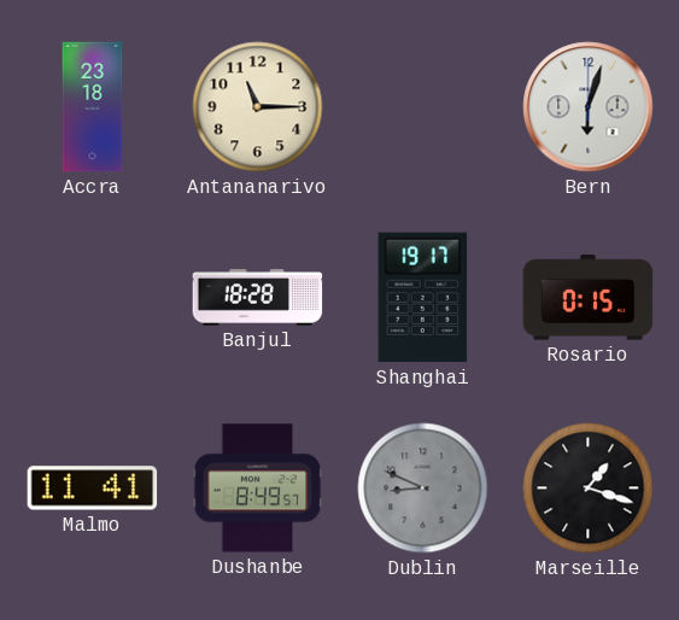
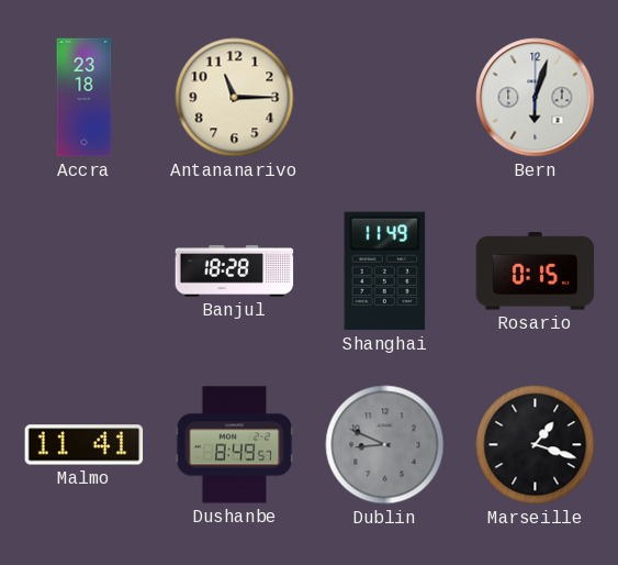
Shanghai: 19:17 -> 11:49
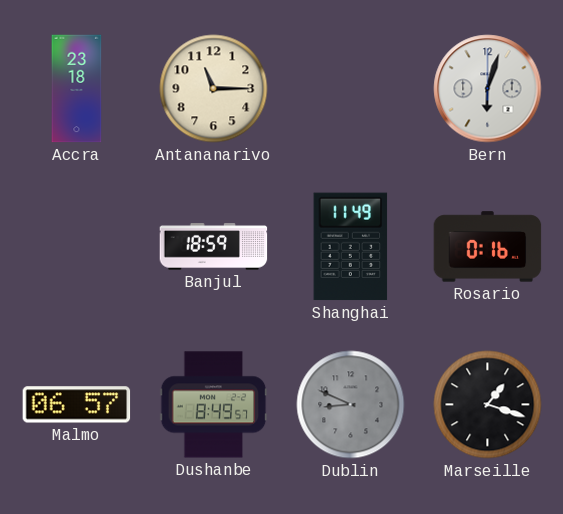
Banjul: 18:28 -> 18:59
Rosario: 0:15 -> 0:16
Malmo: 11:41 -> 06:57
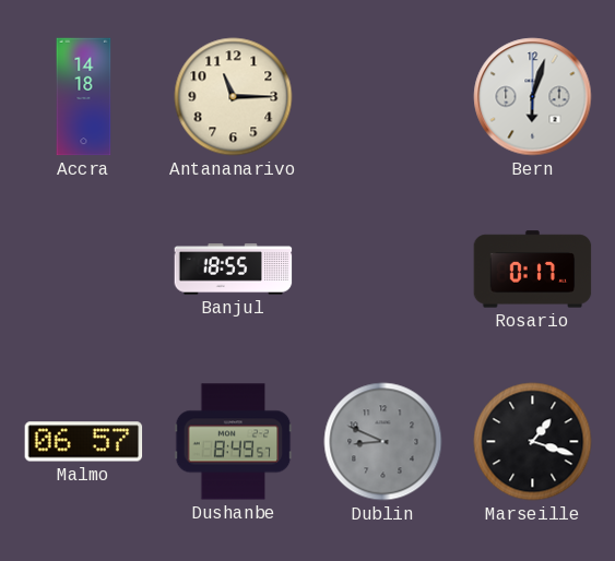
Accra: 23:18 -> 14:18
Banjul: 18:59 -> 18:55
Shanghai: 11:49 -> none
Rosario: 0:16 -> 0:17
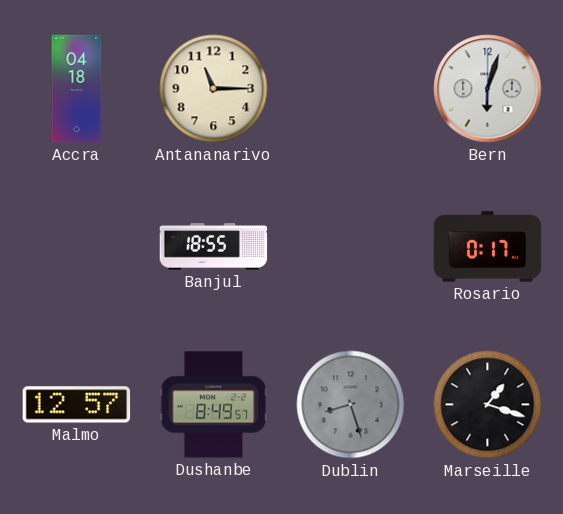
Accra: 14:18 -> 04:18
Malmo: 06:57 -> 12:57
Dublin: 8:49 -> 8:27
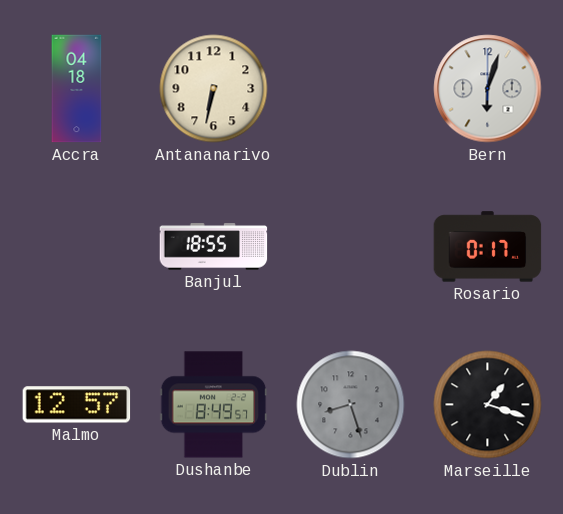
Antananarivo: 11:15 -> 6:32
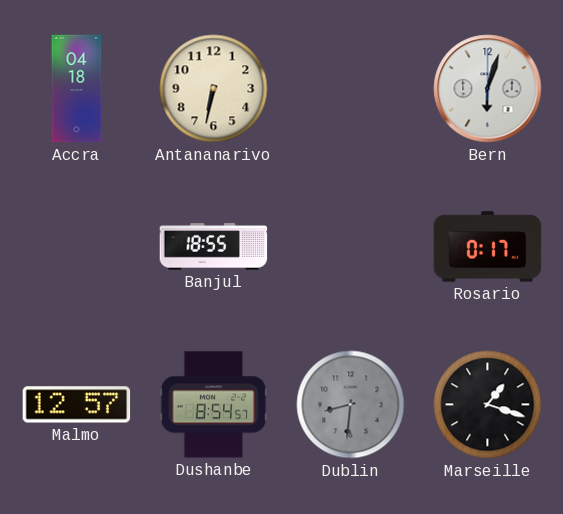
Dushanbe: 8:49 -> 8:54
Dublin: 8:27 -> 8:31
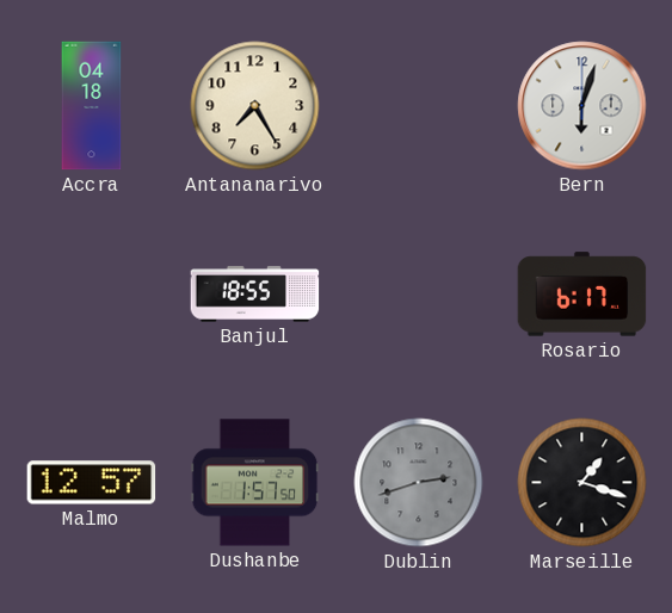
Antananarivo: 6:32 -> 7:25
Rosario: 0:17 -> 6:17
Dushanbe: 8:54 -> 1:57
Dublin: 8:31 -> 2:42
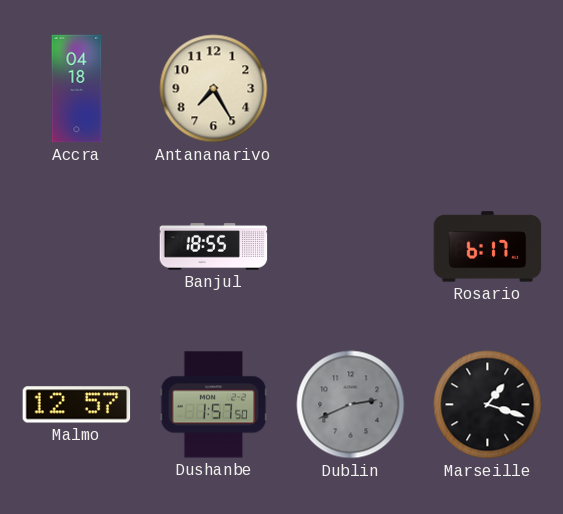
Bern: 6:03 -> none
Dublin: 2:42 -> 2:41
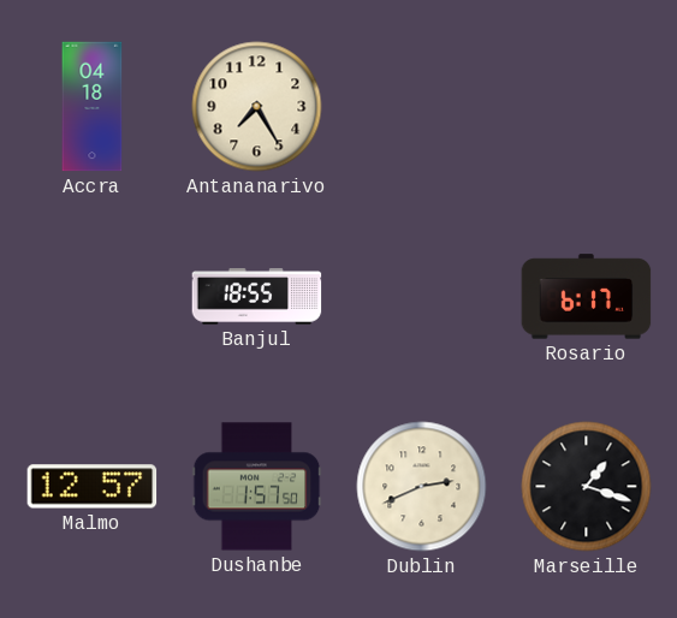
Dublin dial: grey -> cream
